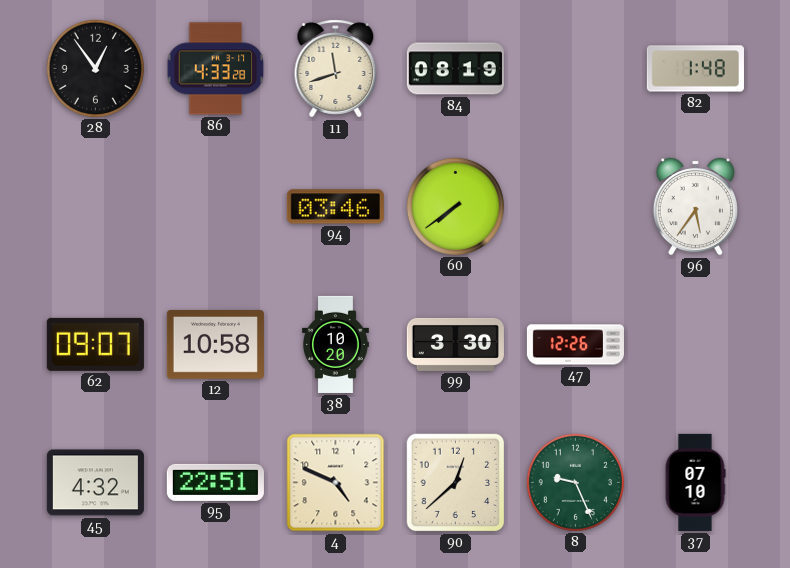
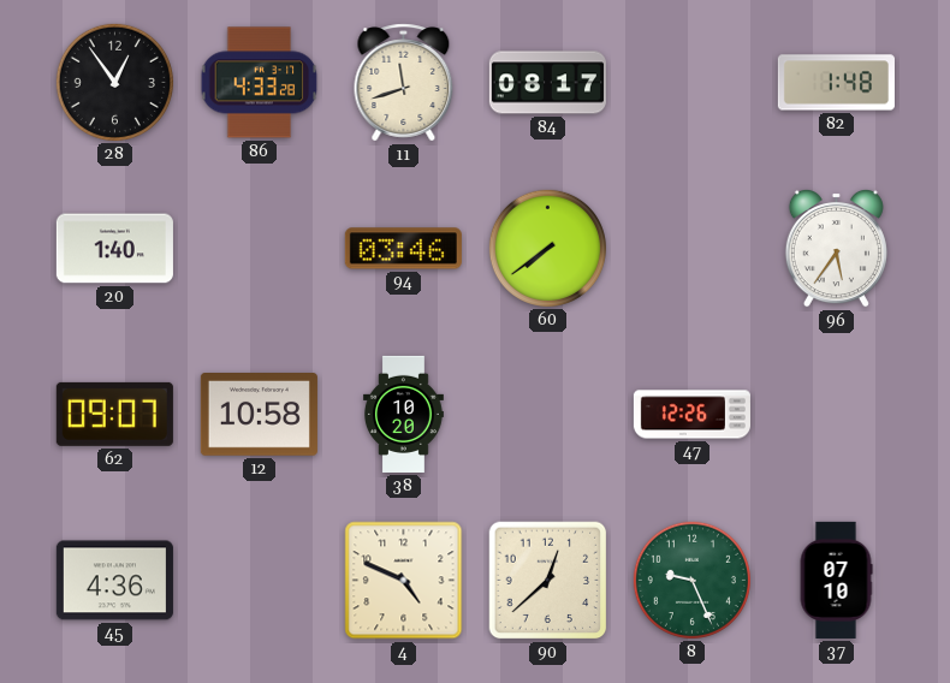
84: 08:19 -> 08:17
20: none -> 1:40
99: 3:30 -> none
45: 4:32 -> 4:36
95: 22:51 -> none
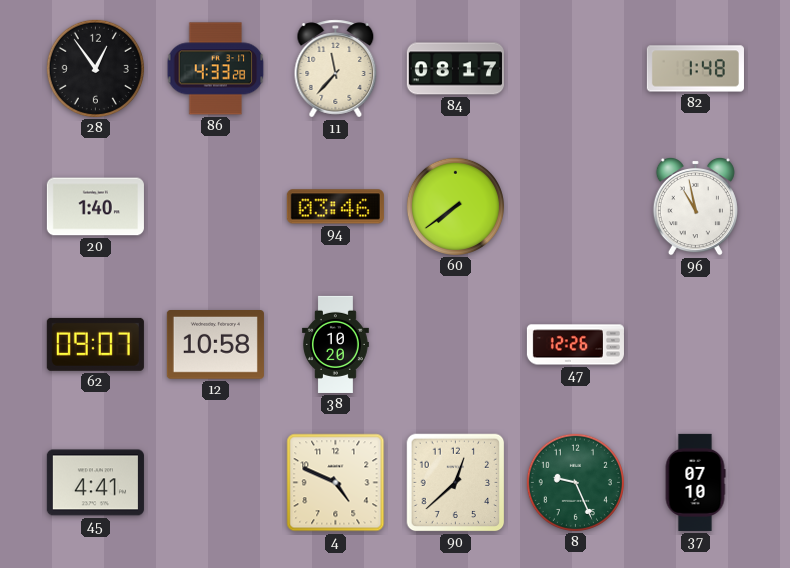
11: 11:42 -> 11:37
96: 5:36 -> 10:58
45: 4:36 -> 4:41
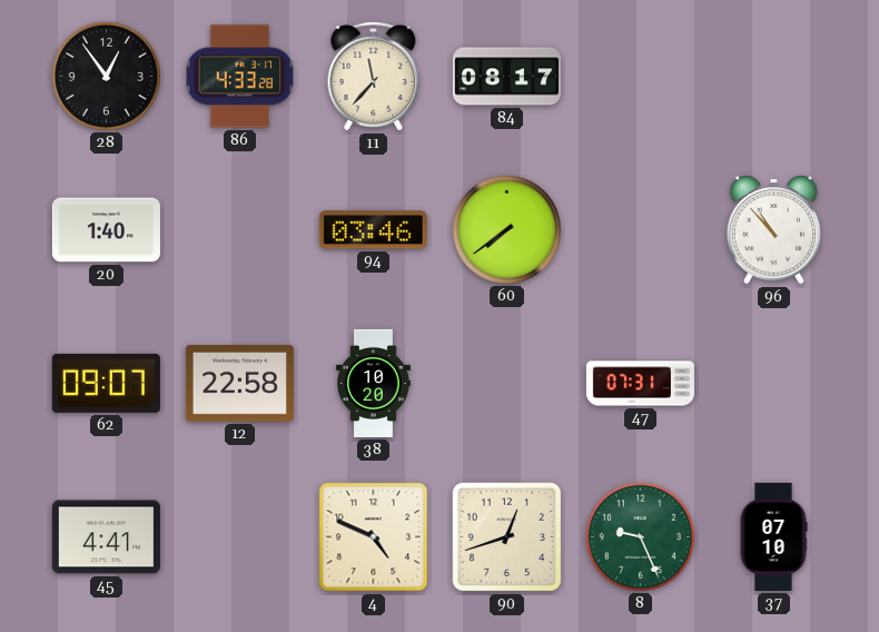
82: 1:48 -> none
96: 10:58 -> 10:53
12: 10:58 -> 22:58
47: 12:26 -> 07:31
90: 12:38 -> 12:42
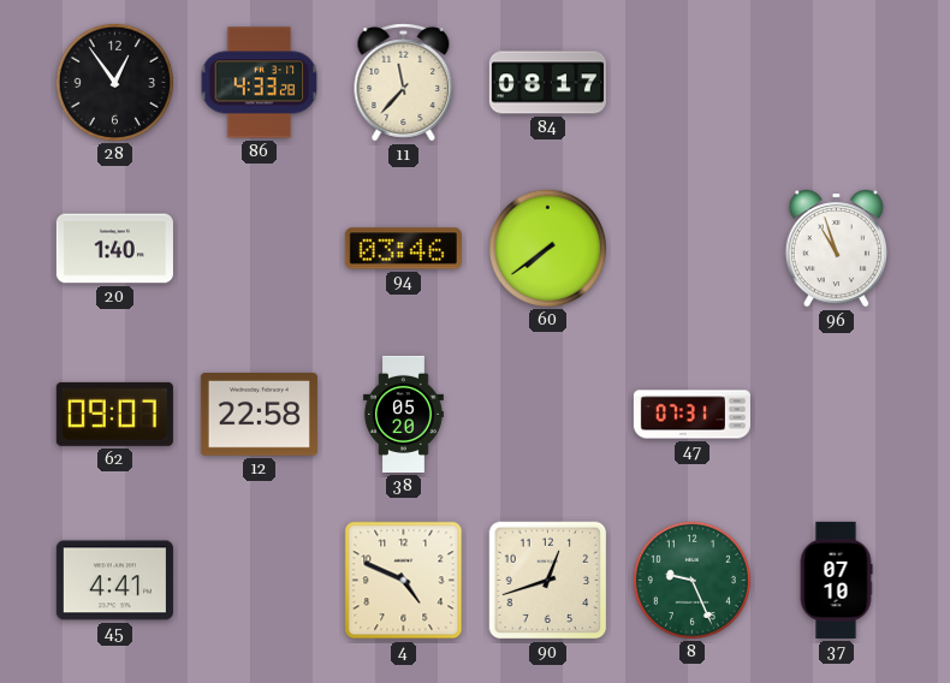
96: 10:53 -> 10:57
38: 10:20 -> 05:20
